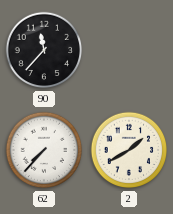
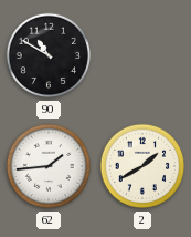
90: 11:37 -> 10:50
62: 7:37 -> 1:44
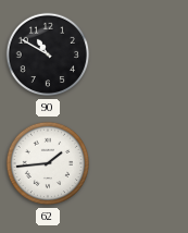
2: 1:40 -> none
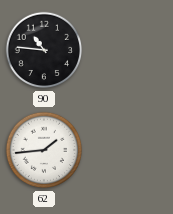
90: 10:50 -> 10:46
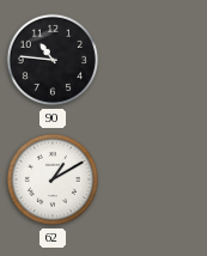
62: 1:44 -> 1:10
